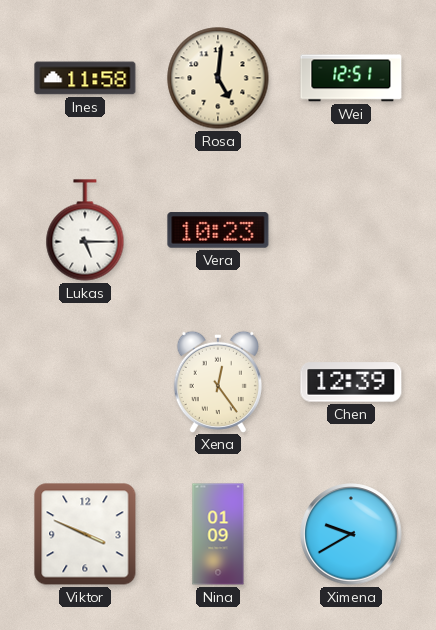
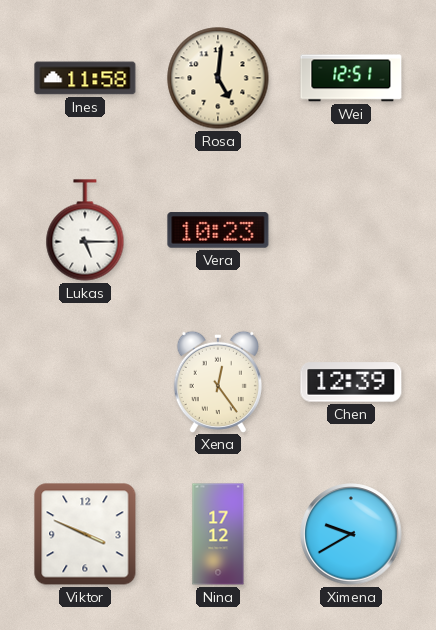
Nina: 01:09 -> 17:12
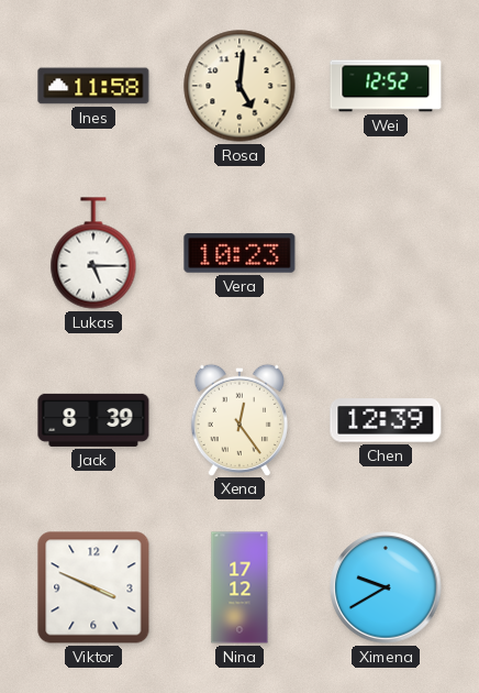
Wei: 12:51 -> 12:52
Jack: none -> 8:39
